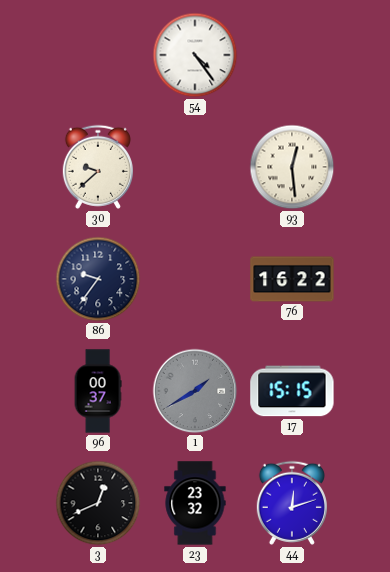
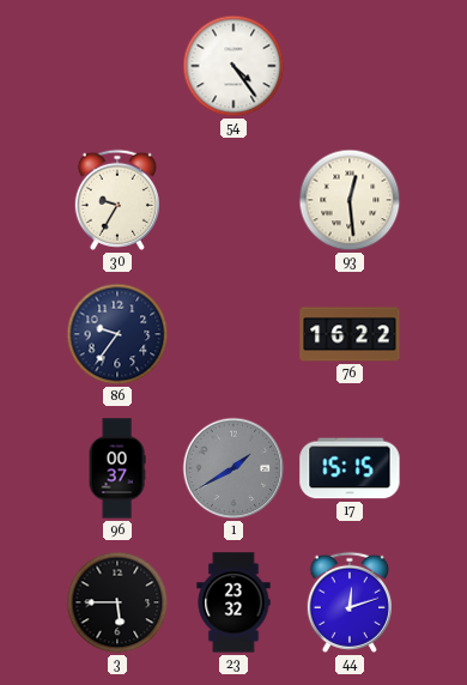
30: 9:38 -> 9:35
3: 12:41 -> 5:45
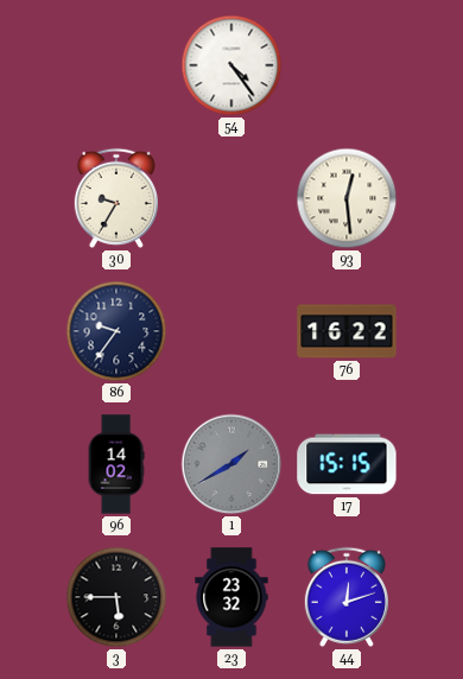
96: 00:37 -> 14:02
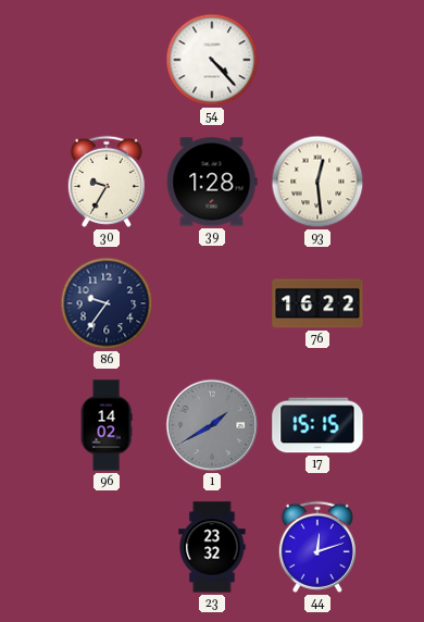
54: 4:24 -> 4:23
39: none -> 1:28
3: 5:45 -> none
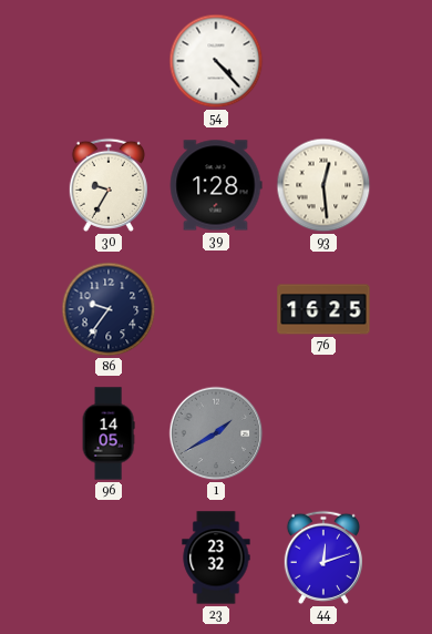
76: 16:22 -> 16:25
96: 14:02 -> 14:05
17: 15:15 -> none
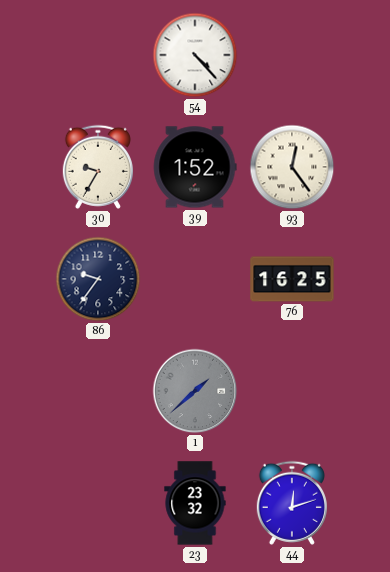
39: 1:28 -> 1:52
93: 12:29 -> 12:24
96: 14:05 -> none
1: 1:40 -> 1:38
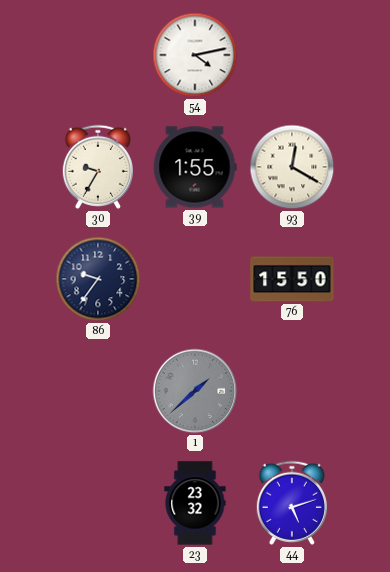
54: 4:23 -> 4:13
39: 1:52 -> 1:55
93: 12:24 -> 12:20
76: 16:25 -> 15:50
44: 12:12 -> 5:12
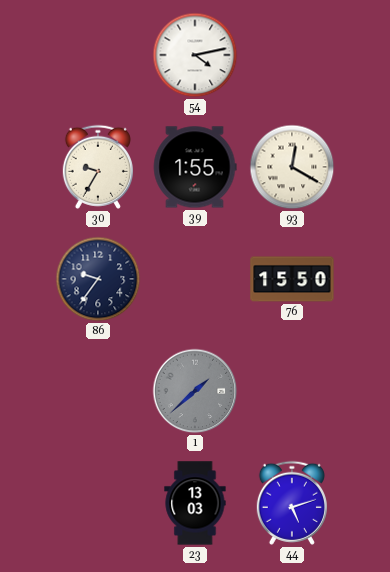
23: 23:32 -> 13:03
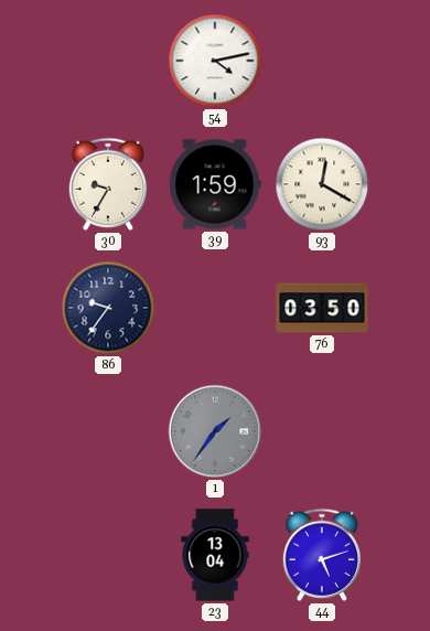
39: 1:55 -> 1:59
76: 15:50 -> 03:50
1: 1:38 -> 1:36
23: 13:03 -> 13:04
